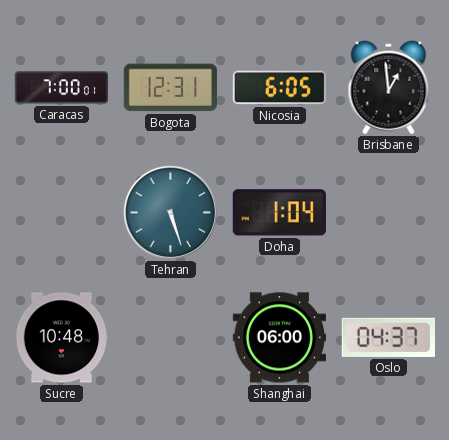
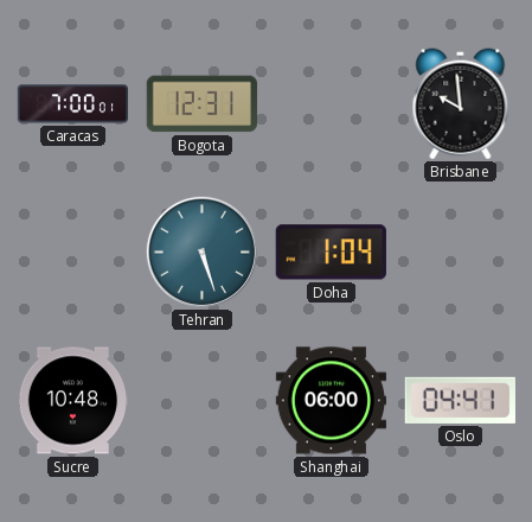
Nicosia: 6:05 -> none
Brisbane: 12:59 -> 9:59
Oslo: 04:37 -> 04:41
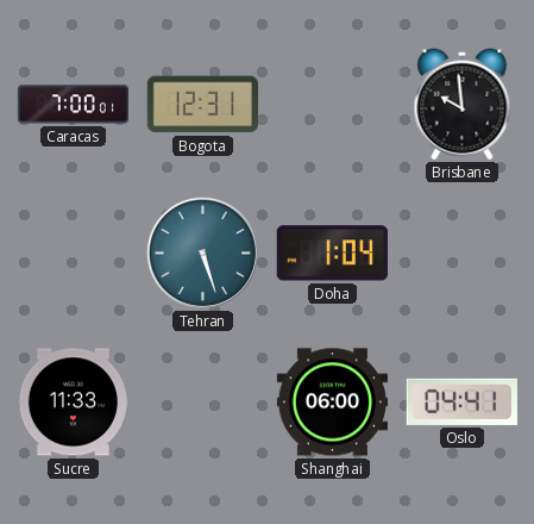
Sucre: 10:48 -> 11:33
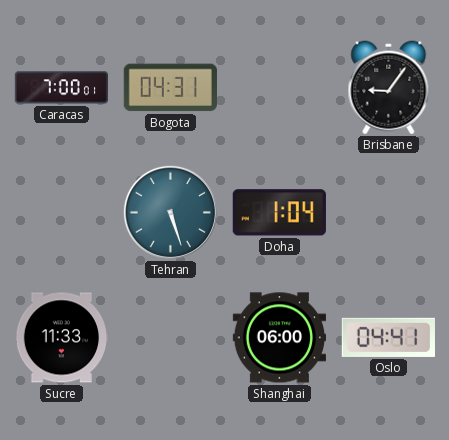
Bogota: 12:31 -> 04:31
Brisbane: 9:59 -> 9:06
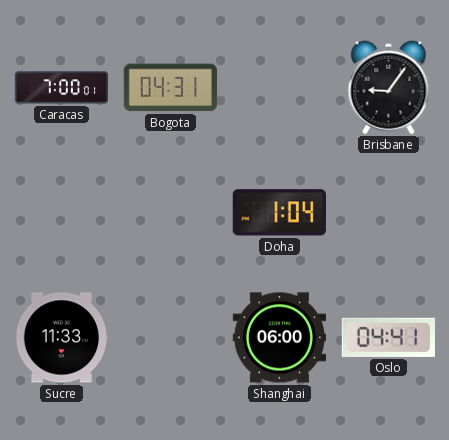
Tehran: 5:27 -> none
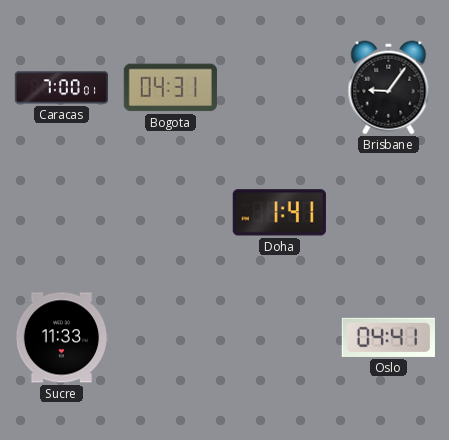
Doha: 1:04 -> 1:41
Shanghai: 06:00 -> none
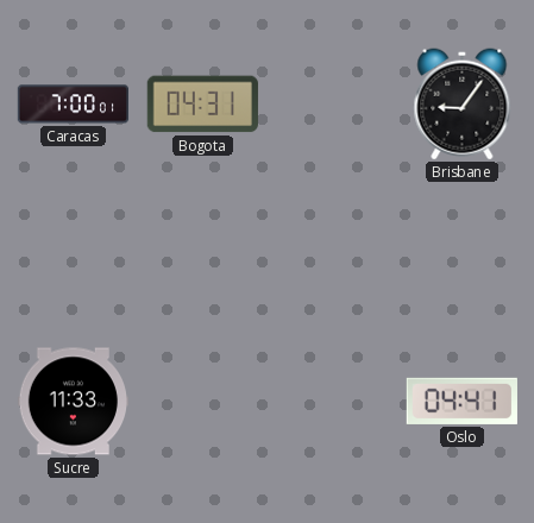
Doha: 1:41 -> none
